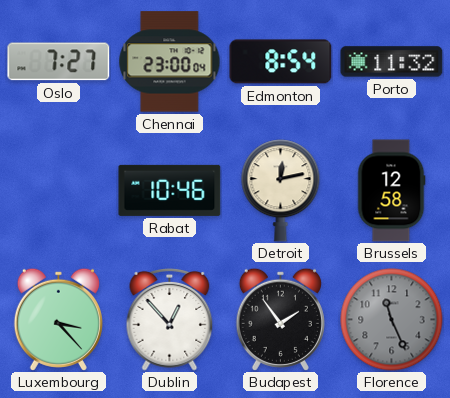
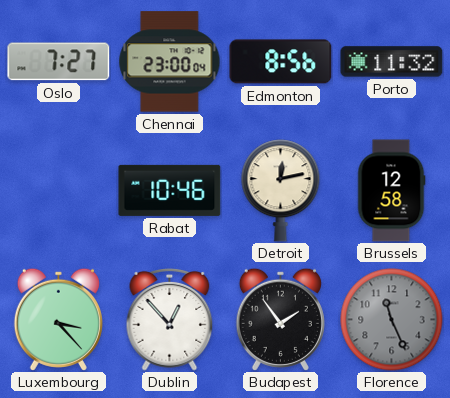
Edmonton: 8:54 -> 8:56
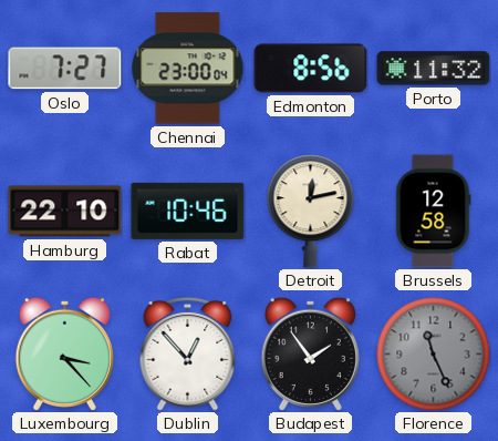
Hamburg: none -> 22:10
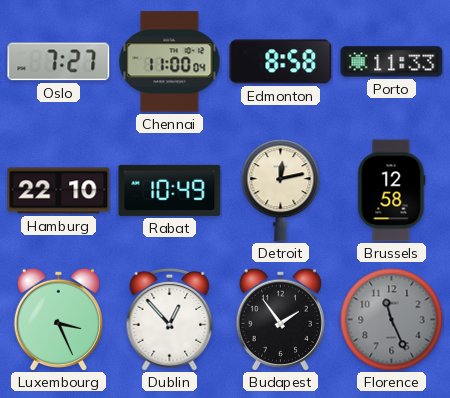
Chennai: 23:00 -> 11:00
Edmonton: 8:56 -> 8:58
Porto: 11:32 -> 11:33
Rabat: 10:46 -> 10:49
Luxembourg: 3:23 -> 3:26
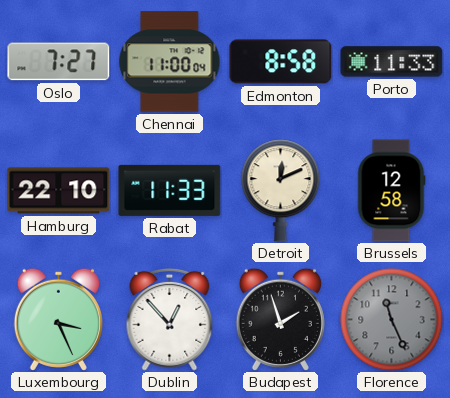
Rabat: 10:49 -> 11:33
Detroit: 12:13 -> 12:11
Budapest: 1:54 -> 1:57
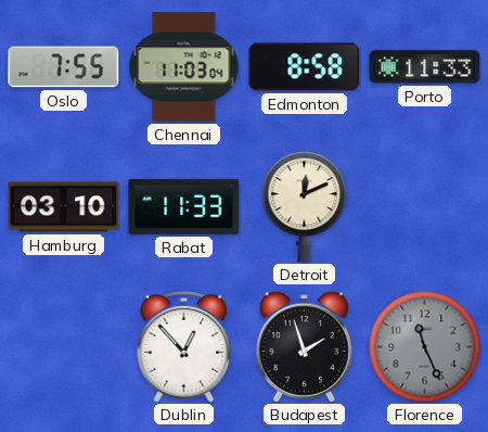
Oslo: 7:27 -> 7:55
Chennai: 11:00 -> 11:03
Hamburg: 22:10 -> 03:10
Brussels: 12:58 -> none
Luxembourg: 3:26 -> none
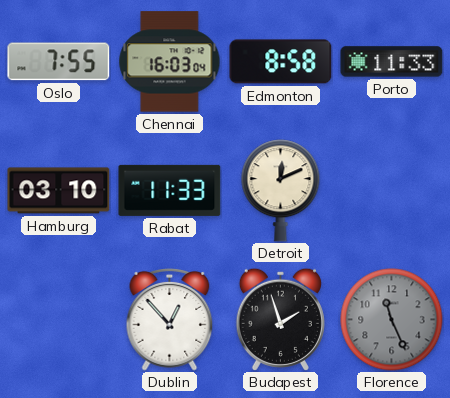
Chennai: 11:03 -> 16:03
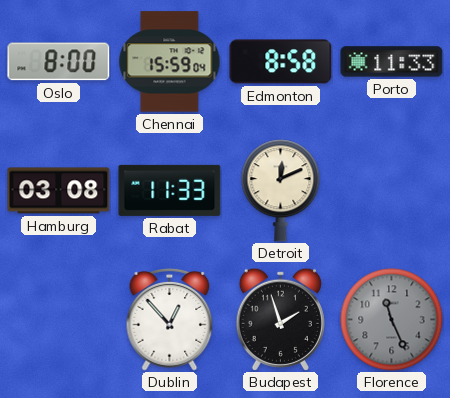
Oslo: 7:55 -> 8:00
Chennai: 16:03 -> 15:59
Hamburg: 03:10 -> 03:08
